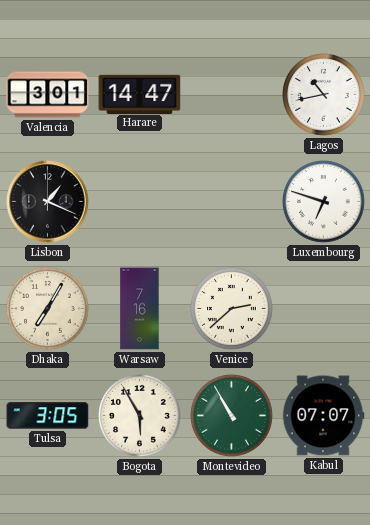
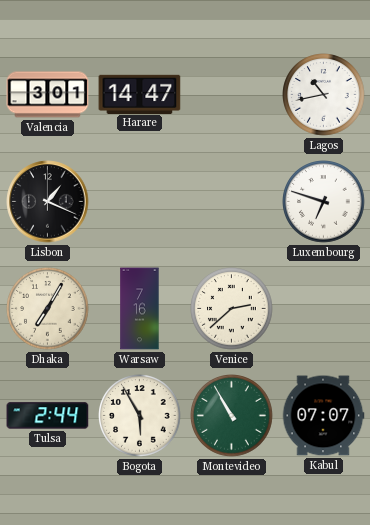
Tulsa: 3:05 -> 2:44
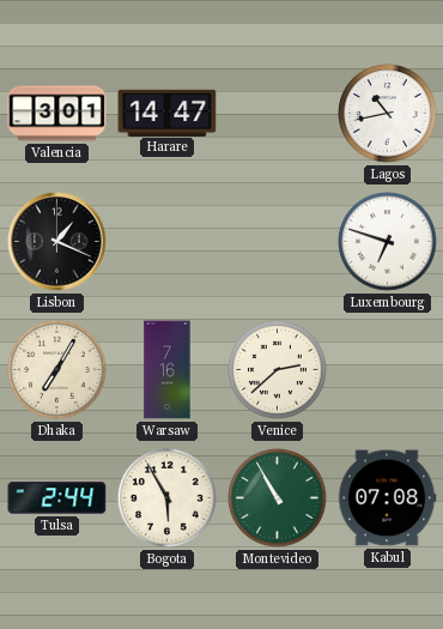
Kabul: 07:07 -> 07:08
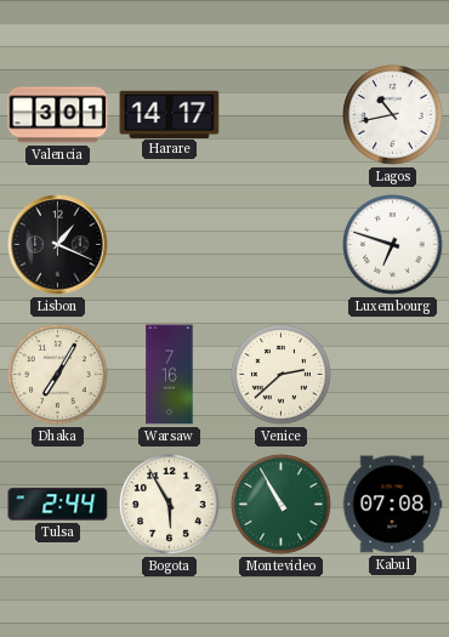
Harare: 14:47 -> 14:17
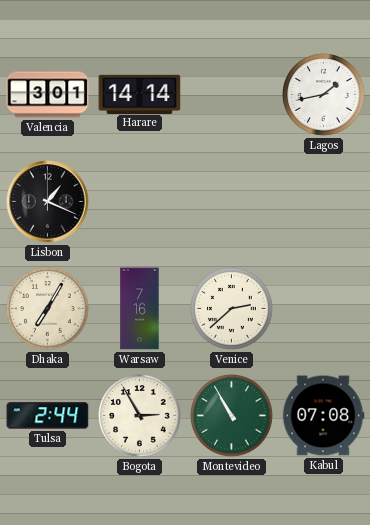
Harare: 14:17 -> 14:14
Lagos: 10:43 -> 1:43
Luxembourg: 6:48 -> none
Bogota: 5:55 -> 2:55
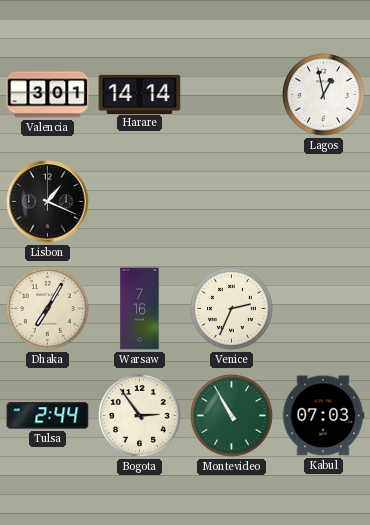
Lagos: 1:43 -> 12:58
Venice: 2:38 -> 2:34
Bogota: 2:55 -> 2:54
Kabul: 07:08 -> 07:03
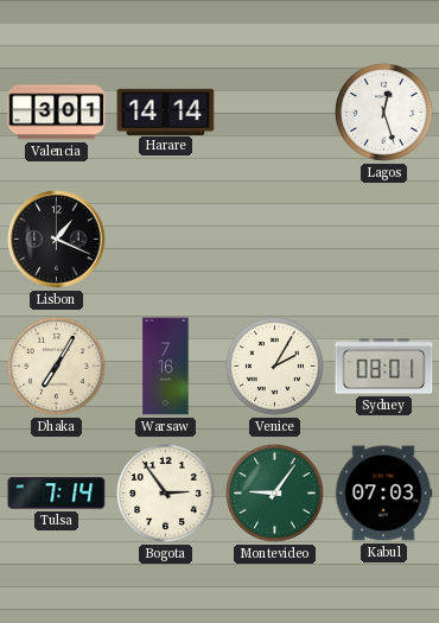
Lagos: 12:58 -> 12:27
Venice: 2:34 -> 2:05
Sydney: none -> 08:01
Tulsa: 2:44 -> 7:14
Montevideo: 10:55 -> 9:06
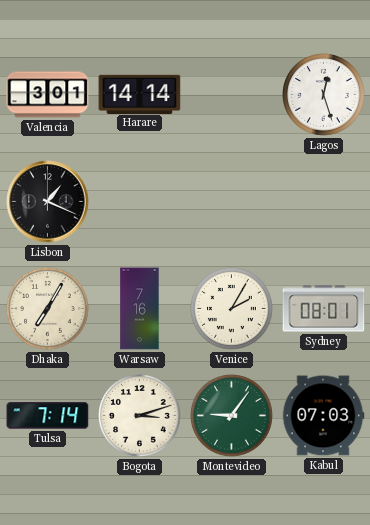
Bogota: 2:54 -> 3:12
